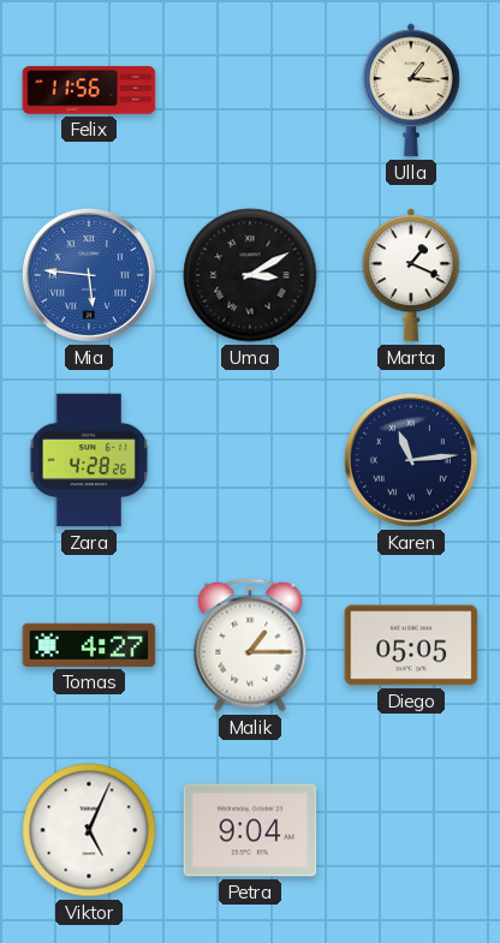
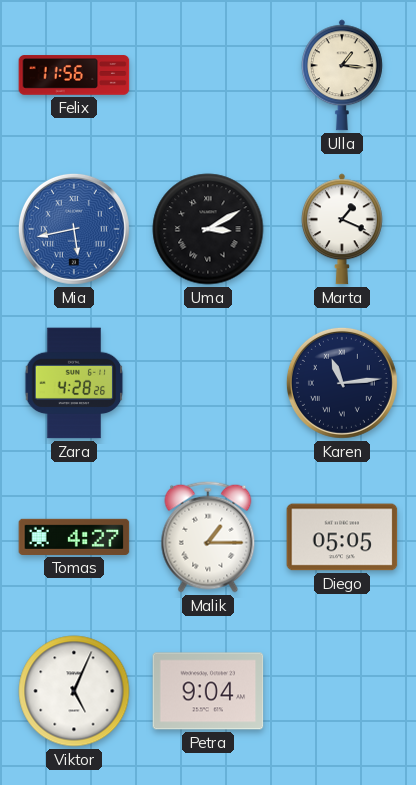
Mia: 5:46 -> 5:43
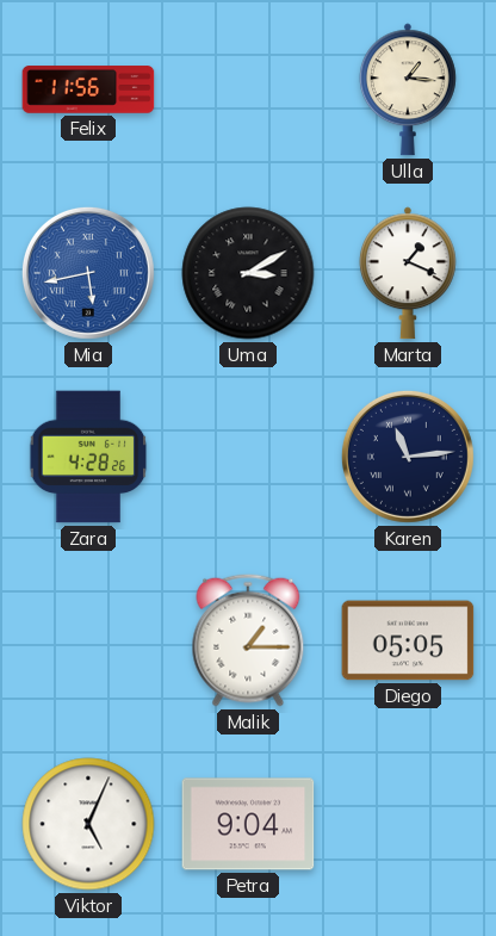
Tomas: 4:27 -> none
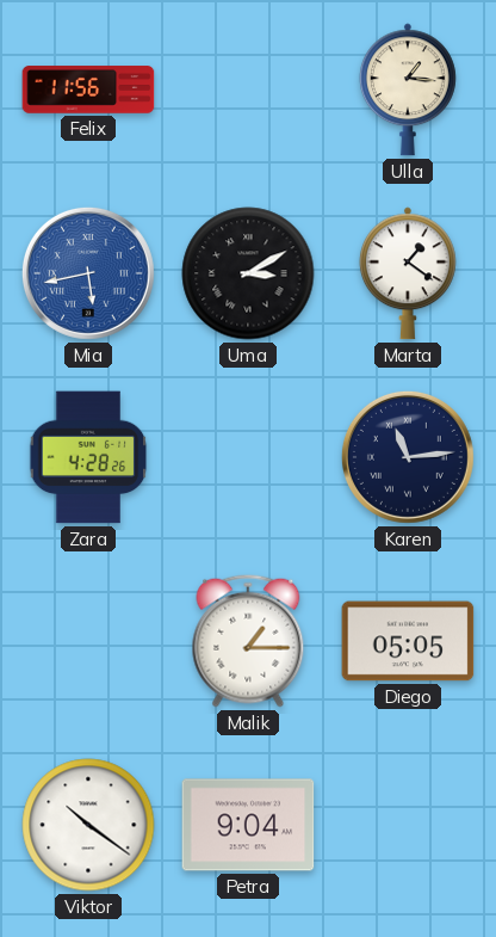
Marta: 1:19 -> 1:21
Viktor: 5:04 -> 10:21
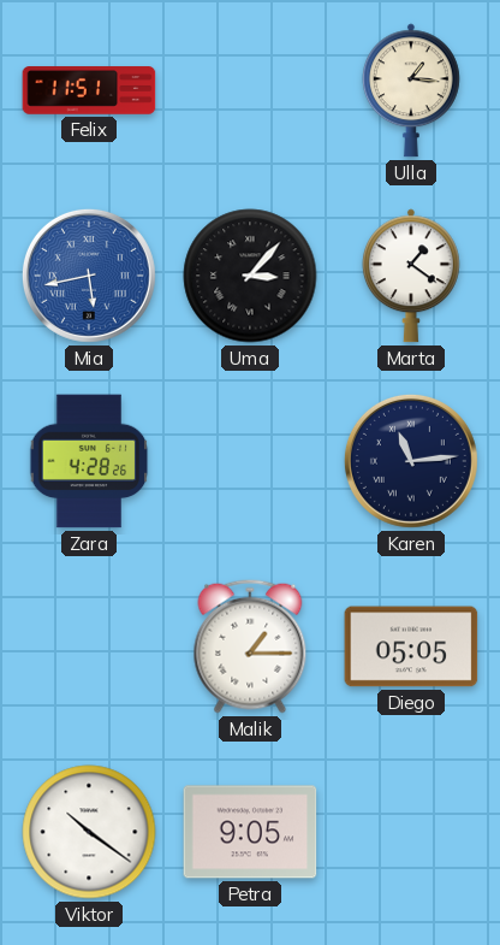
Felix: 11:56 -> 11:51
Uma: 3:10 -> 3:07
Petra: 9:04 -> 9:05
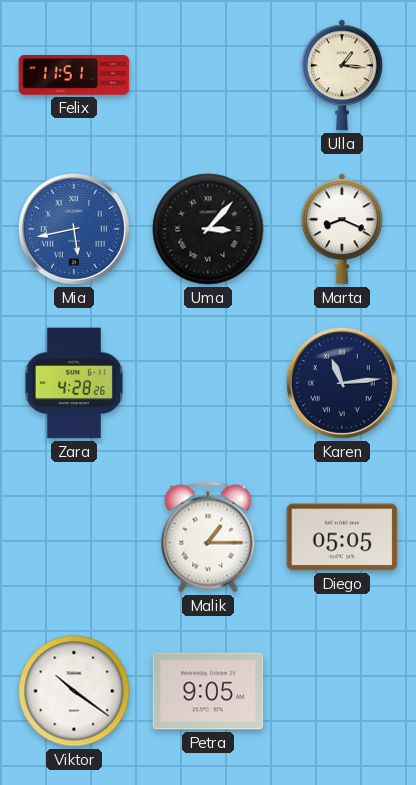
Marta: 1:21 -> 8:19
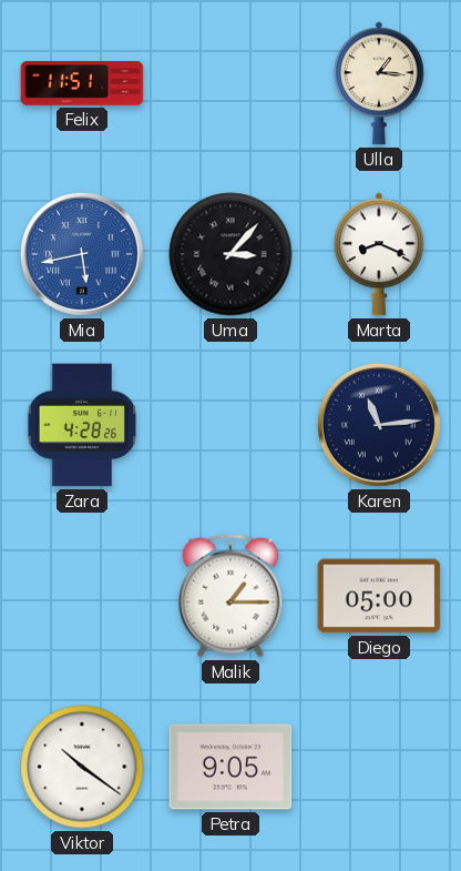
Diego: 05:05 -> 05:00
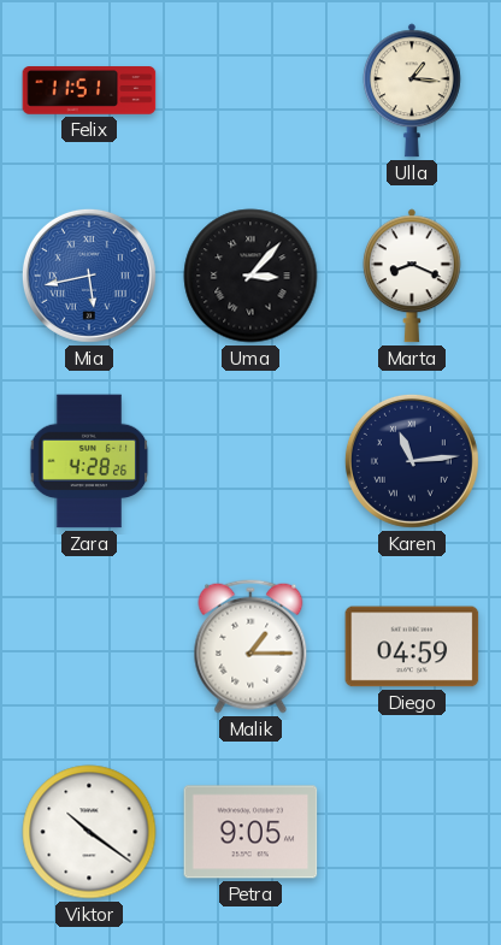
Diego: 05:00 -> 04:59
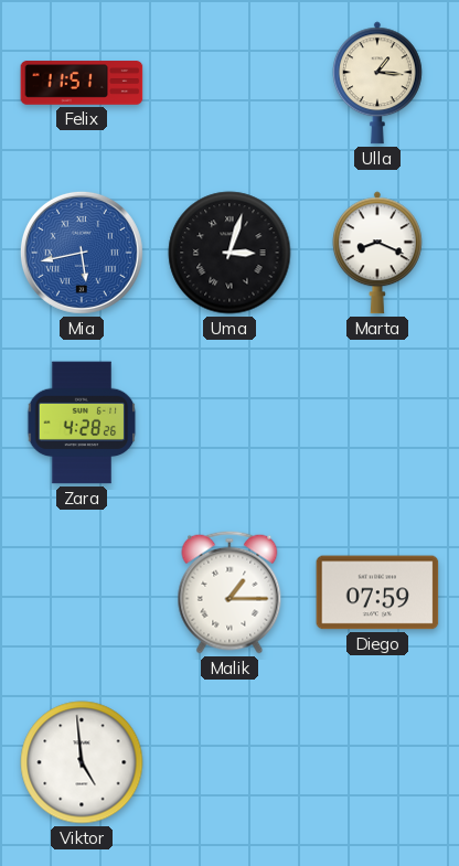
Uma: 3:07 -> 3:03
Karen: 11:14 -> none
Diego: 04:59 -> 07:59
Viktor: 10:21 -> 4:59
Petra: 9:05 -> none
